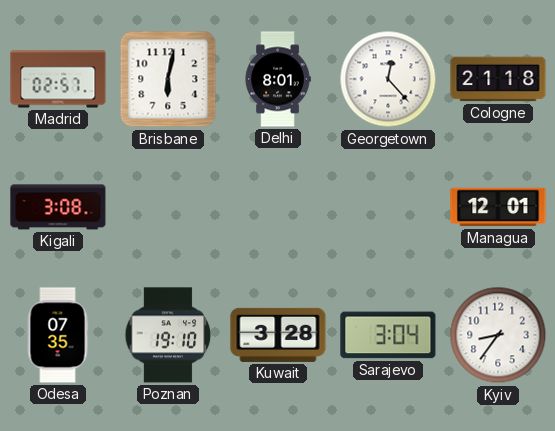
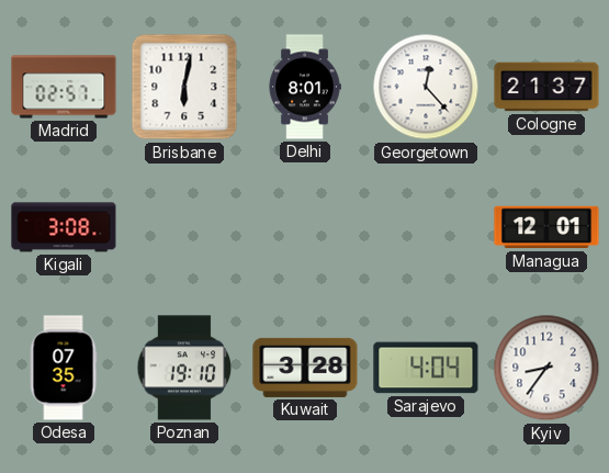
Cologne: 21:18 -> 21:37
Sarajevo: 3:04 -> 4:04
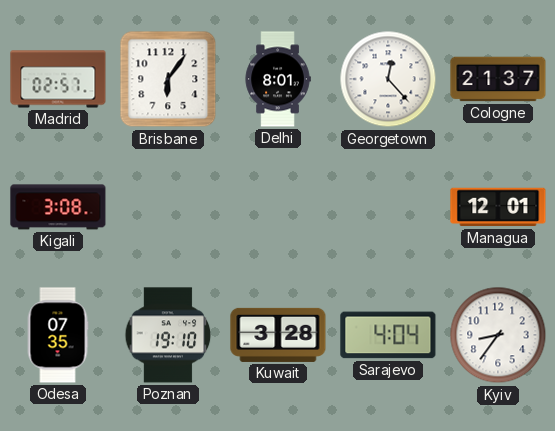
Brisbane: 6:02 -> 6:06
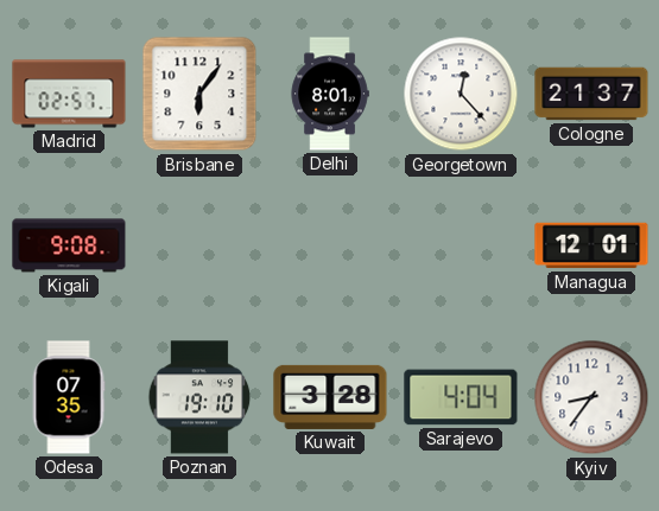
Kigali: 3:08 -> 9:08
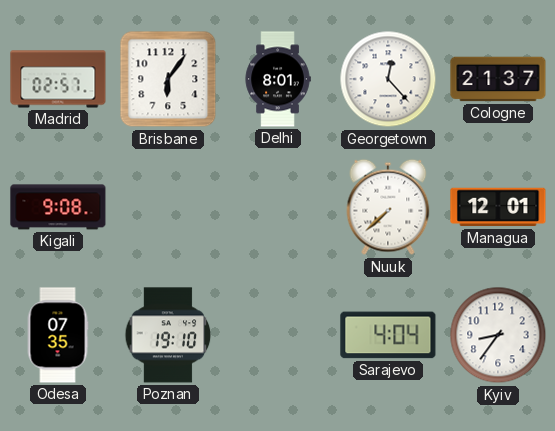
Nuuk: none -> 7:38
Kuwait: 3:28 -> none
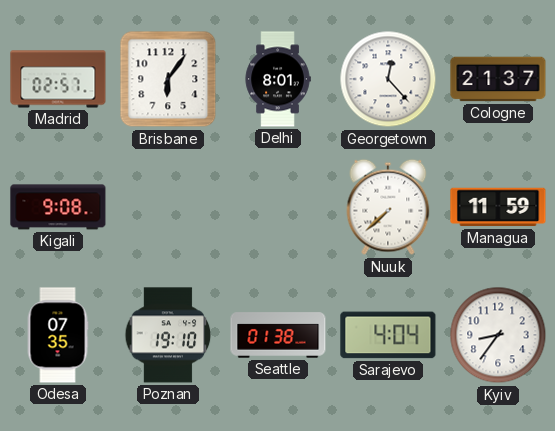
Managua: 12:01 -> 11:59
Seattle: none -> 01:38
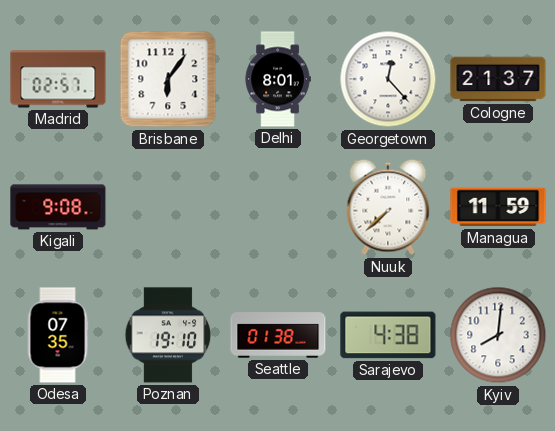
Sarajevo: 4:04 -> 4:38
Kyiv: 8:36 -> 8:01
